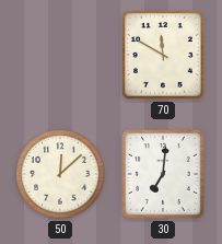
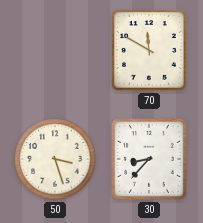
50: 12:08 -> 3:27
30: 7:01 -> 8:37
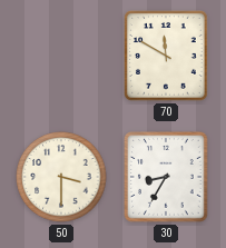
50: 3:27 -> 3:30
30: 8:37 -> 8:35
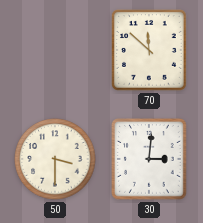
70: 11:50 -> 11:52
30: 8:35 -> 3:01
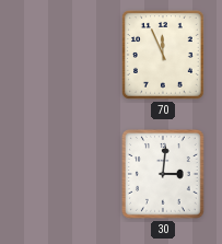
70: 11:52 -> 11:56
50: 3:30 -> none
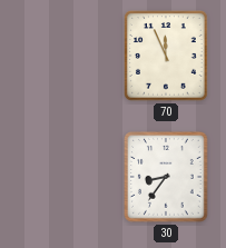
30: 3:01 -> 8:36
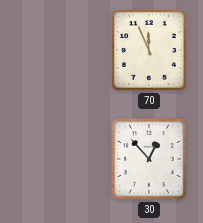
30: 8:36 -> 12:53
